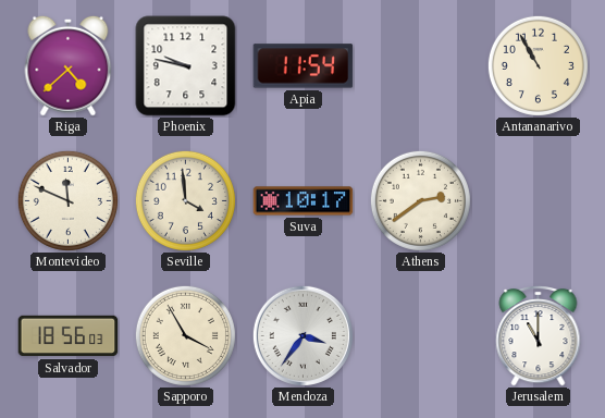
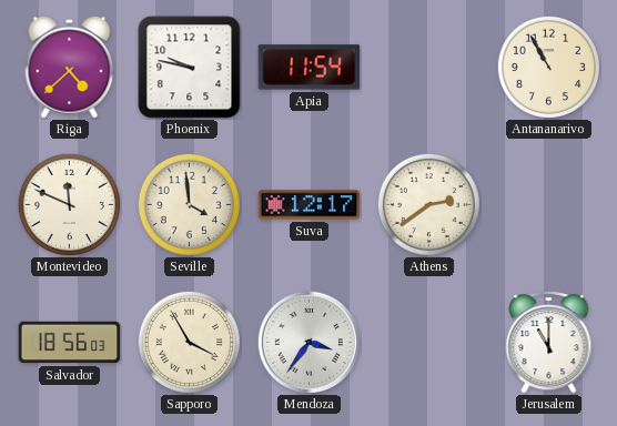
Suva: 10:17 -> 12:17
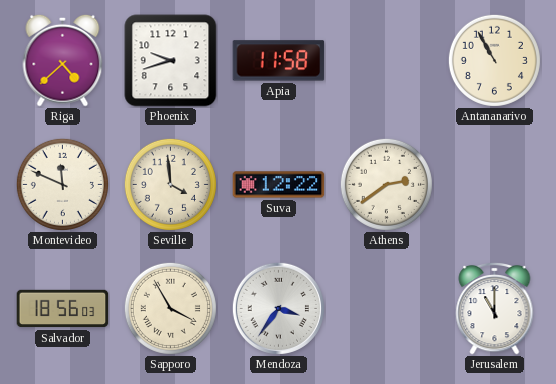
Phoenix: 9:47 -> 9:42
Apia: 11:54 -> 11:58
Suva: 12:17 -> 12:22
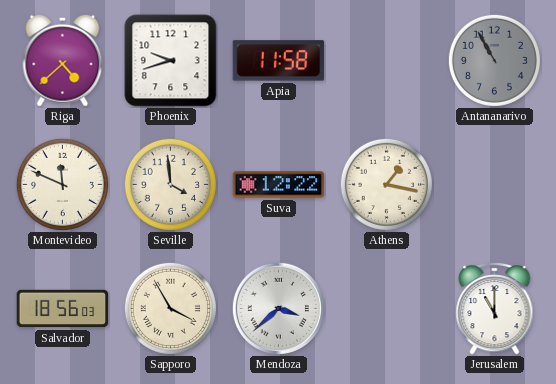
Antananarivo dial: cream -> grey
Athens: 2:39 -> 1:17
Mendoza: 3:36 -> 3:38
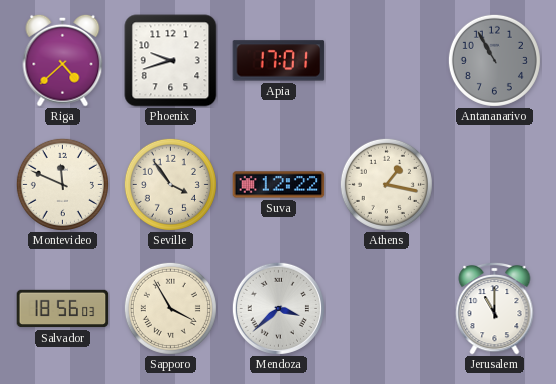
Apia: 11:58 -> 17:01
Seville: 3:59 -> 3:54
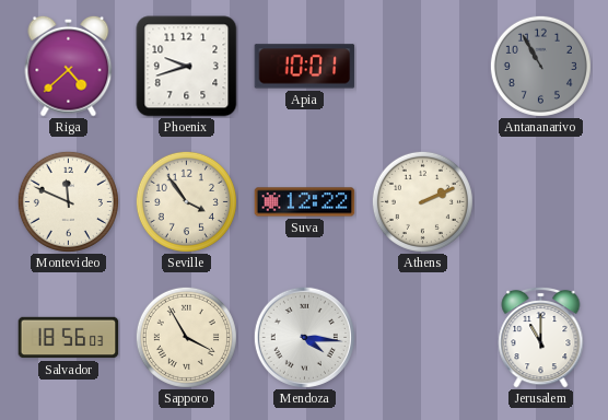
Apia: 17:01 -> 10:01
Athens: 1:17 -> 2:11
Mendoza: 3:38 -> 4:16
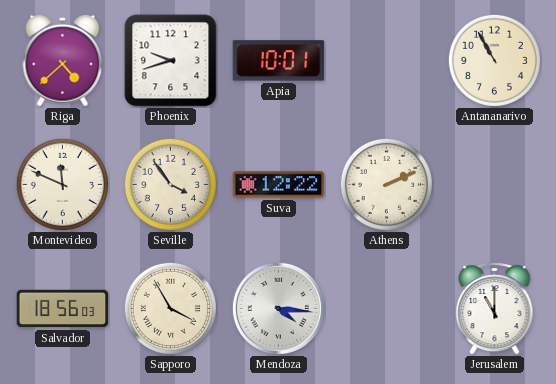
Antananarivo dial: grey -> cream
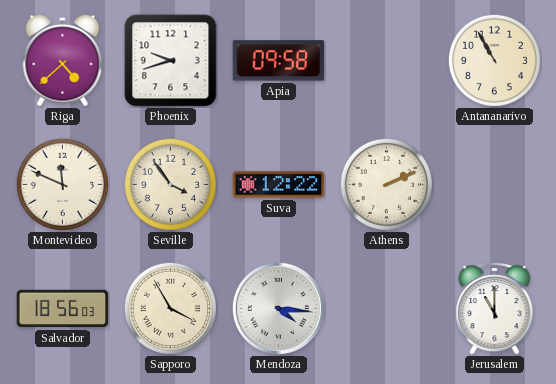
Apia: 10:01 -> 09:58
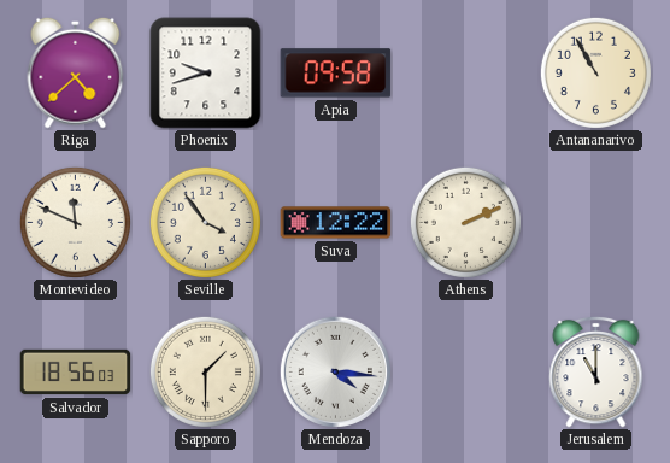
Sapporo: 3:55 -> 1:30
